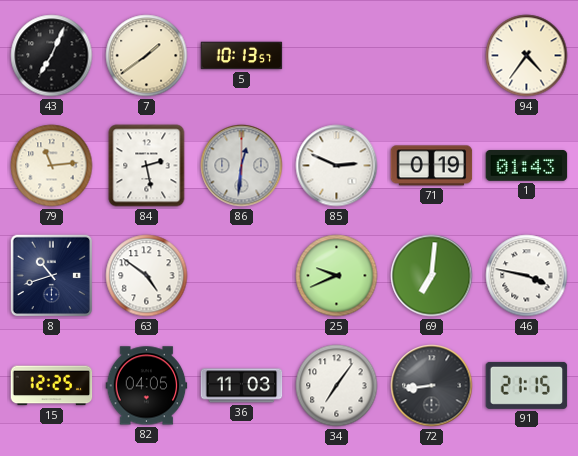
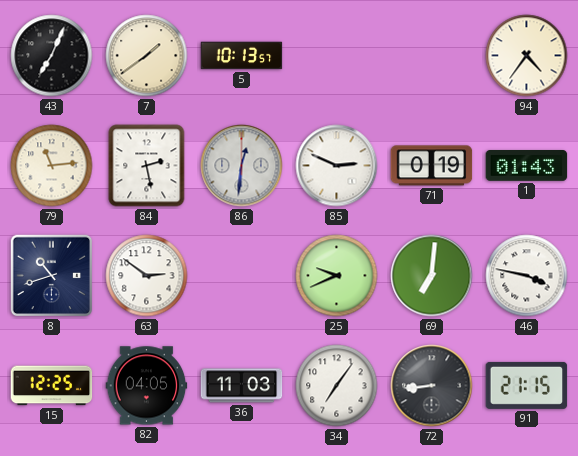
63: 4:51 -> 2:51
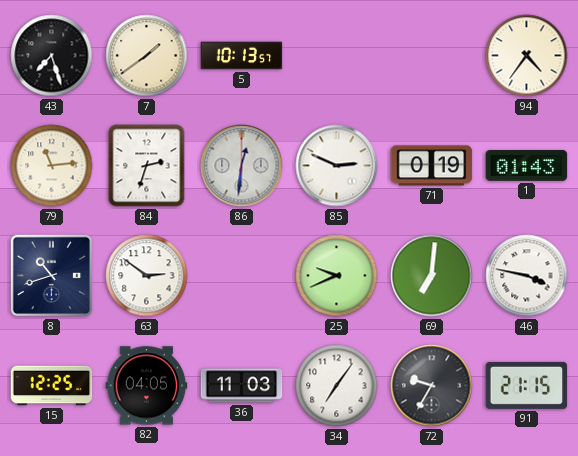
43: 7:04 -> 7:27
84: 2:28 -> 2:33
72: 8:44 -> 9:35
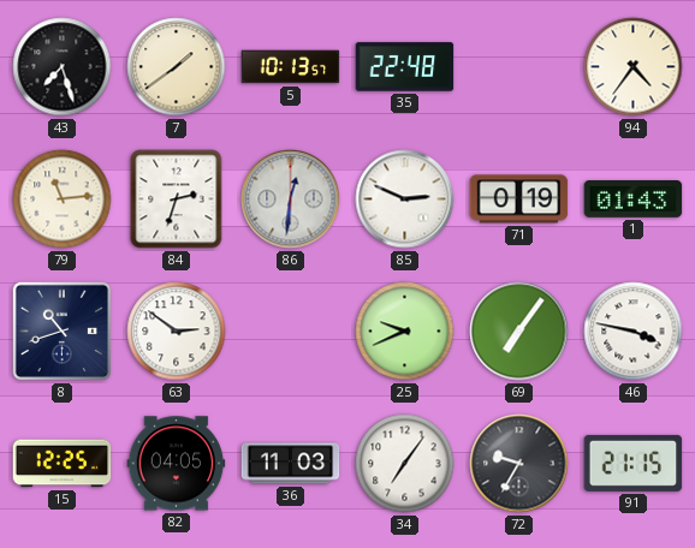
35: none -> 22:48
69: 7:01 -> 7:06
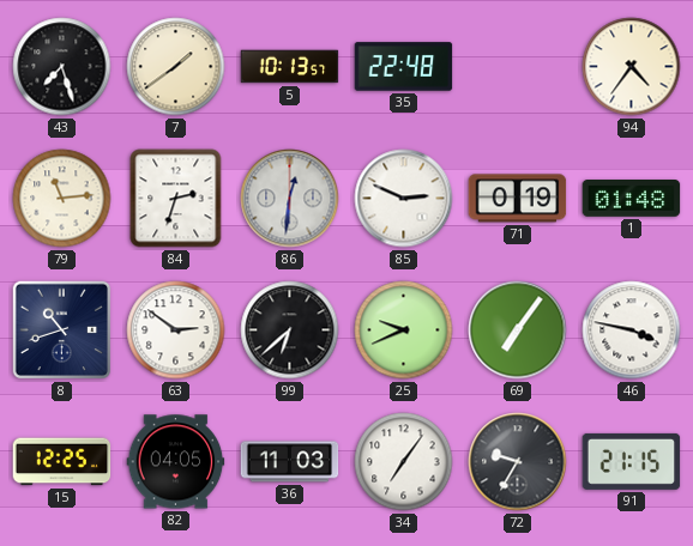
1: 01:43 -> 01:48
99: none -> 6:38
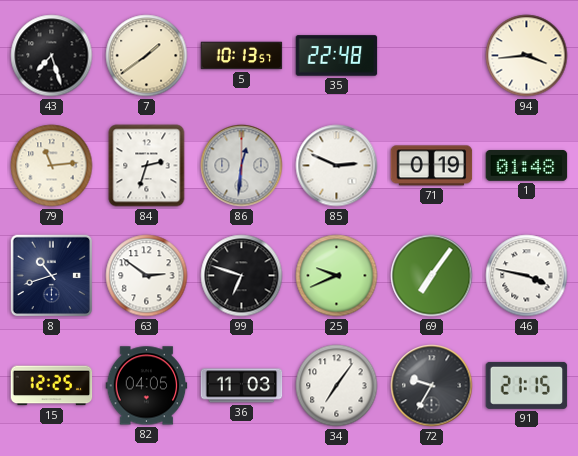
94: 4:36 -> 3:44
99: 6:38 -> 6:48
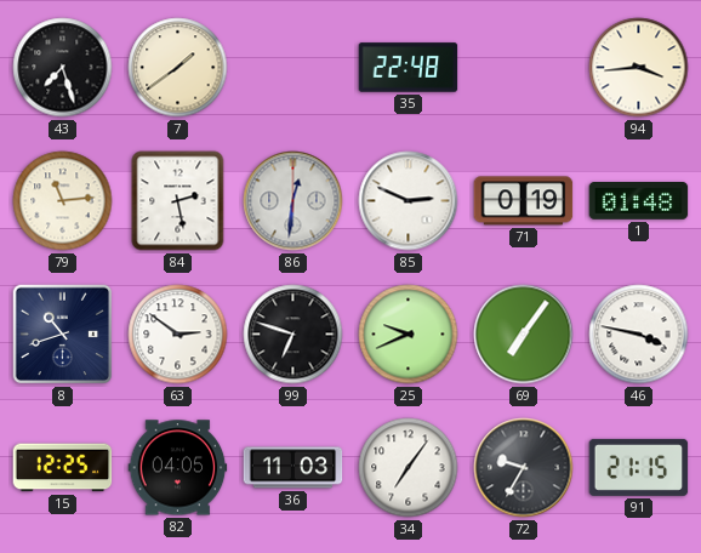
5: 10:13 -> none
84: 2:33 -> 2:28
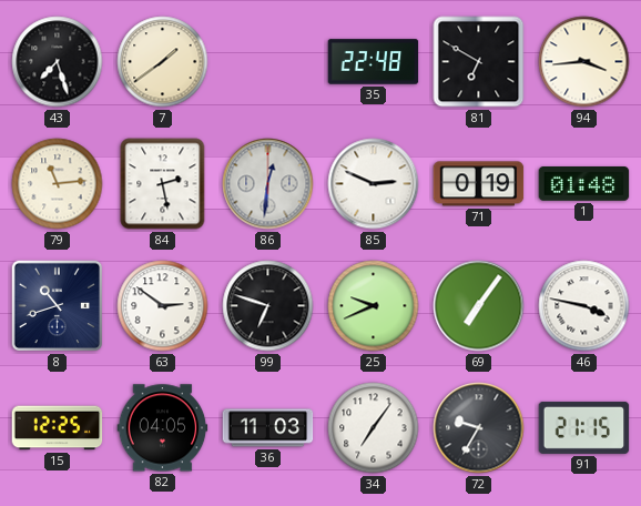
81: none -> 6:50
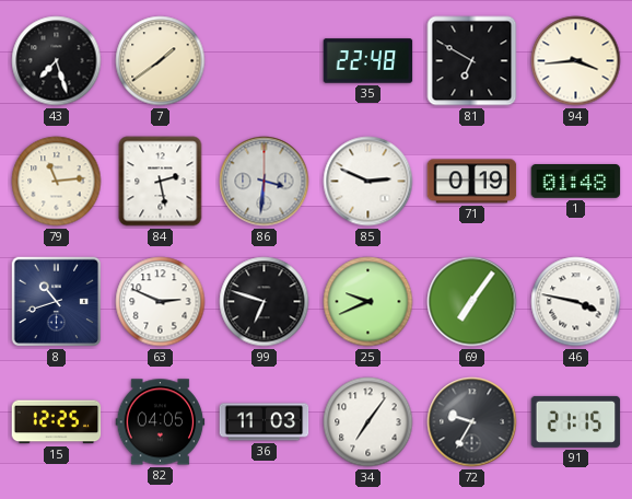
86: 12:31 -> 3:31
63: 2:51 -> 2:49
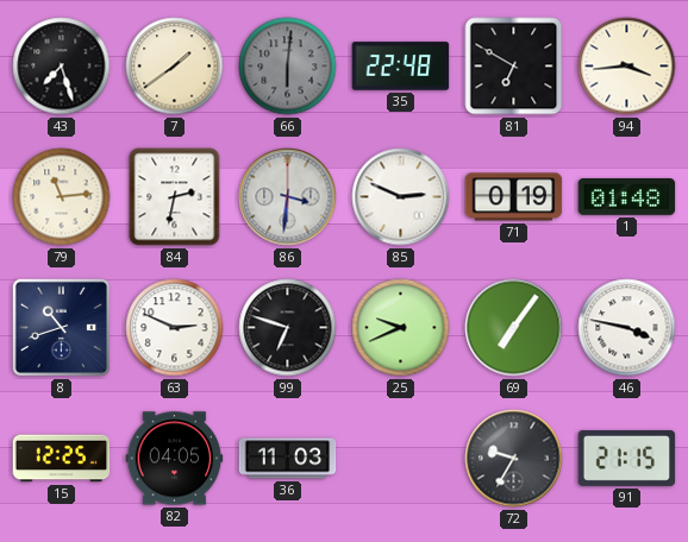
66: none -> 6:01
84: 2:28 -> 2:32
34: 7:06 -> none
